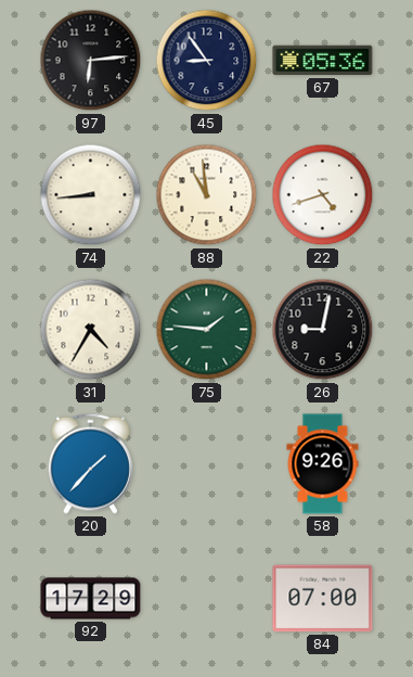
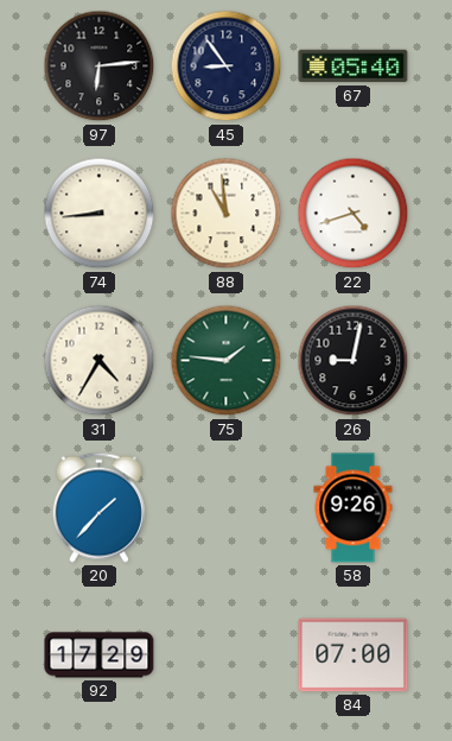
67: 05:36 -> 05:40
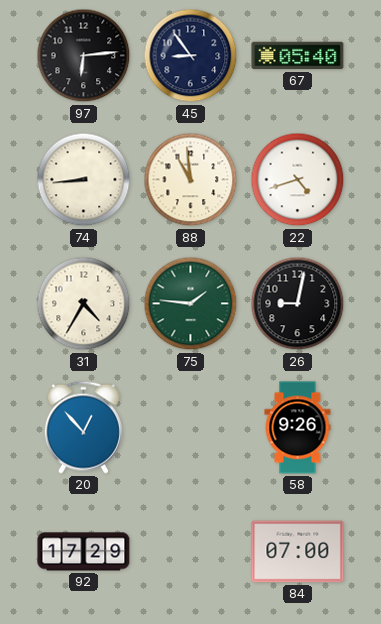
20: 1:37 -> 12:53
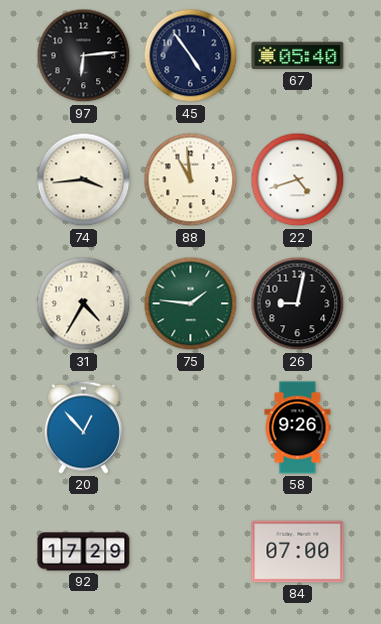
45: 8:54 -> 4:54
74: 8:44 -> 3:44
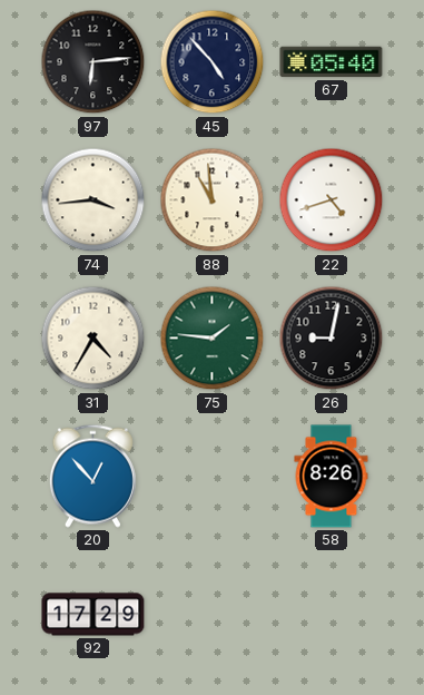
45: 4:54 -> 4:53
58: 9:26 -> 8:26
84: 07:00 -> none
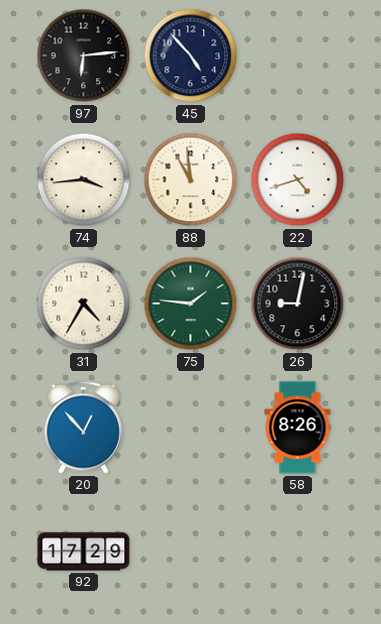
67: 05:40 -> none
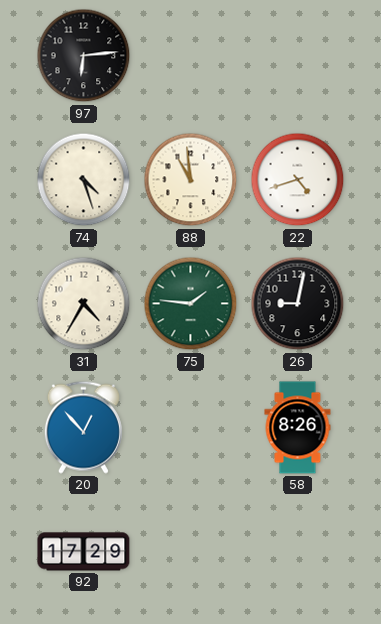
45: 4:53 -> none
74: 3:44 -> 4:27
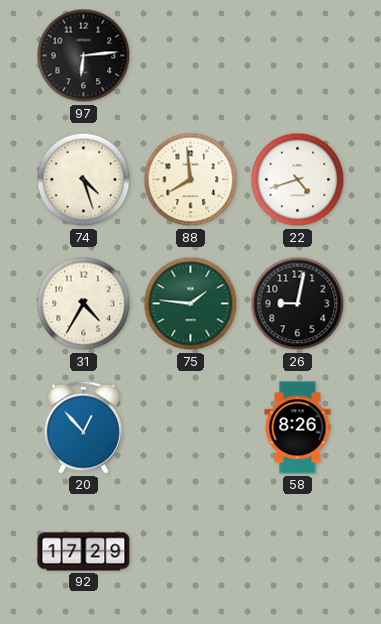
88: 10:59 -> 7:59
